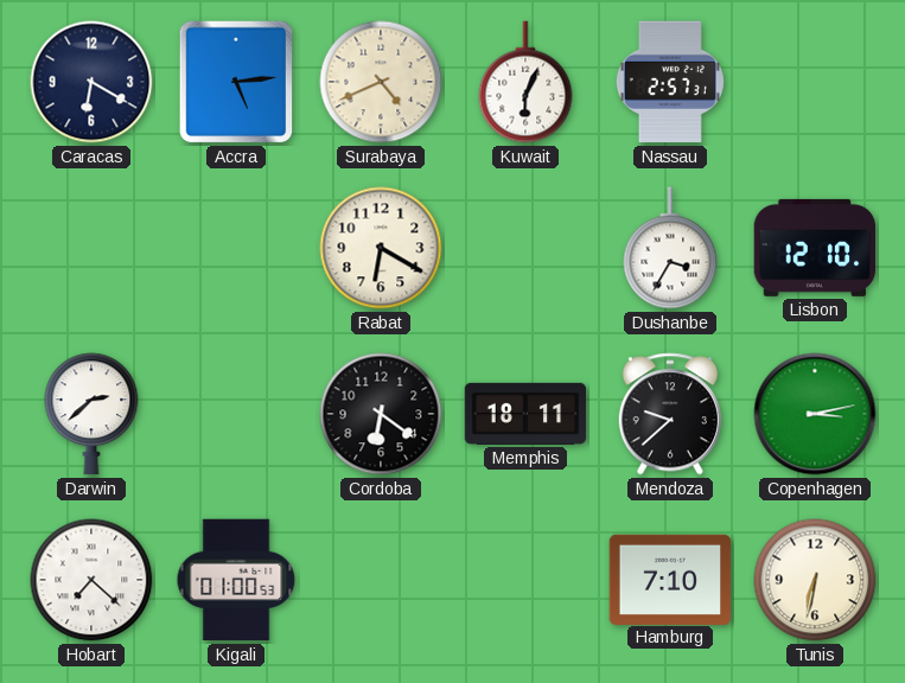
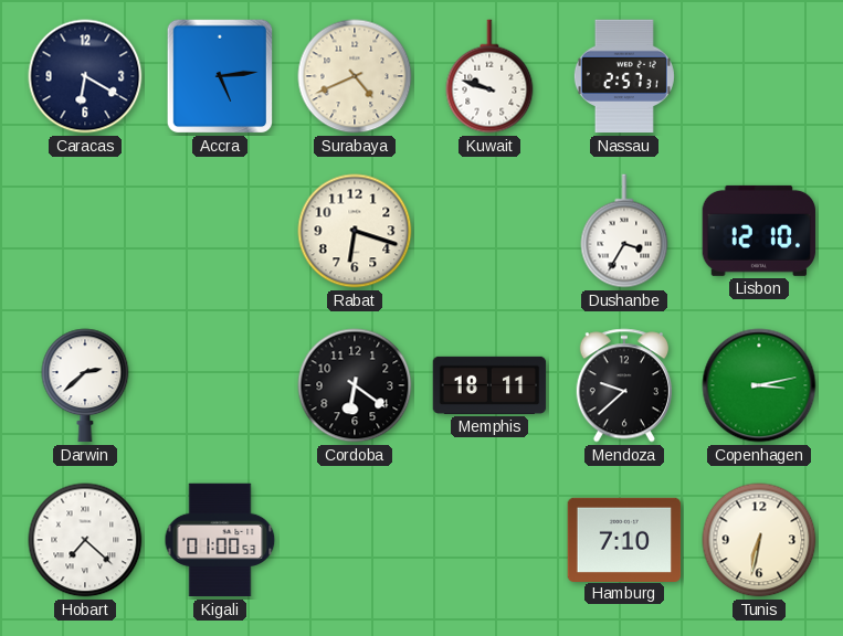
Kuwait: 6:04 -> 9:48
Rabat: 6:20 -> 6:18
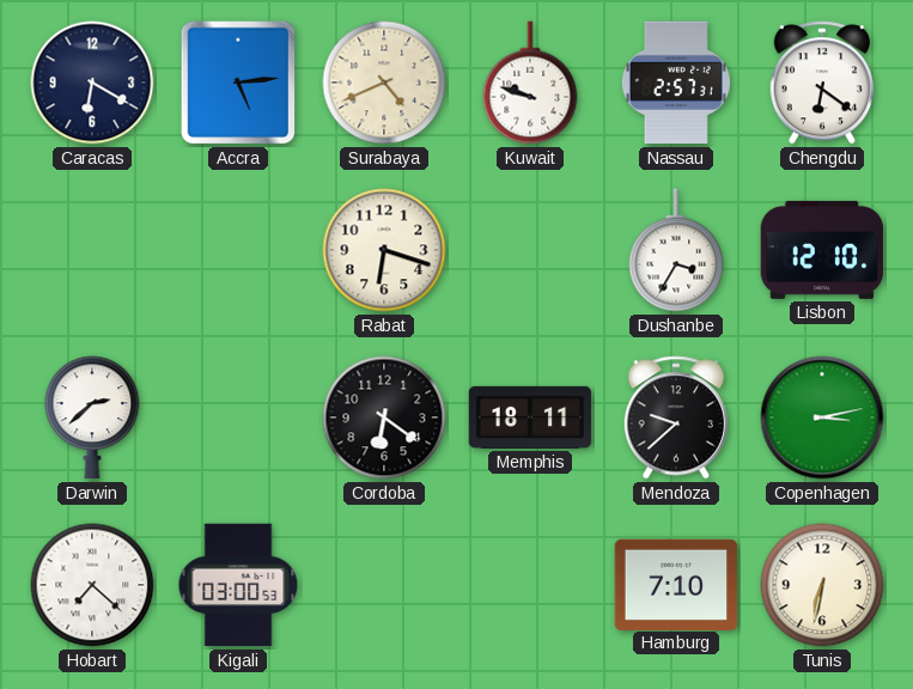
Chengdu: none -> 6:21
Kigali: 01:00 -> 03:00
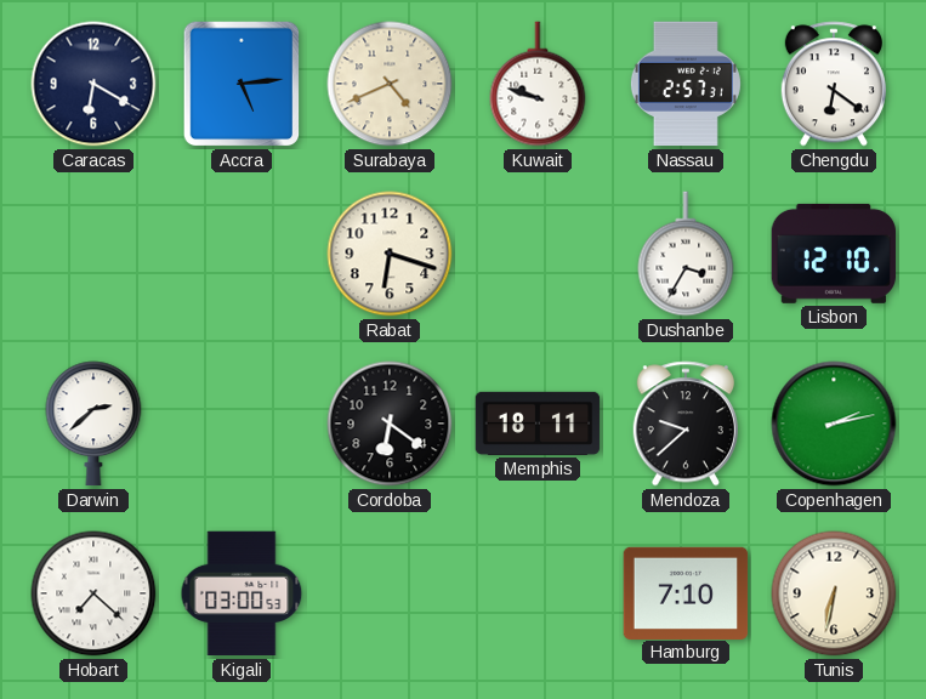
Copenhagen: 3:13 -> 2:13
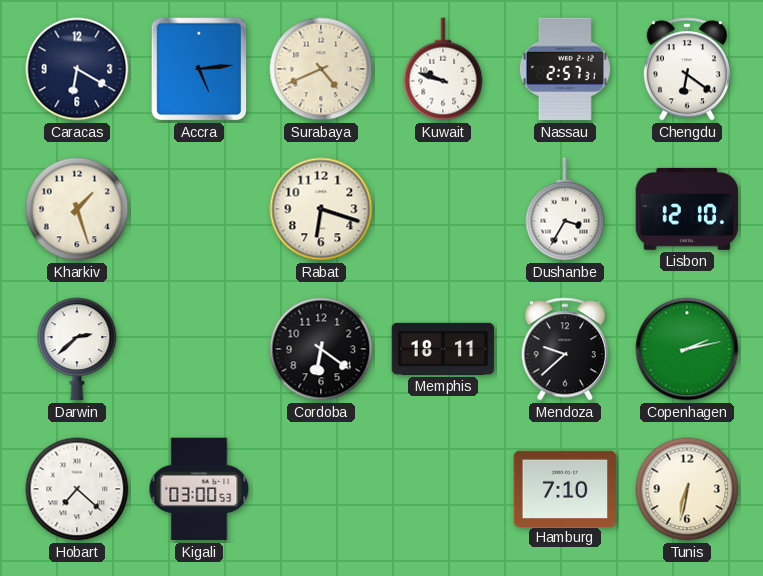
Kharkiv: none -> 1:27
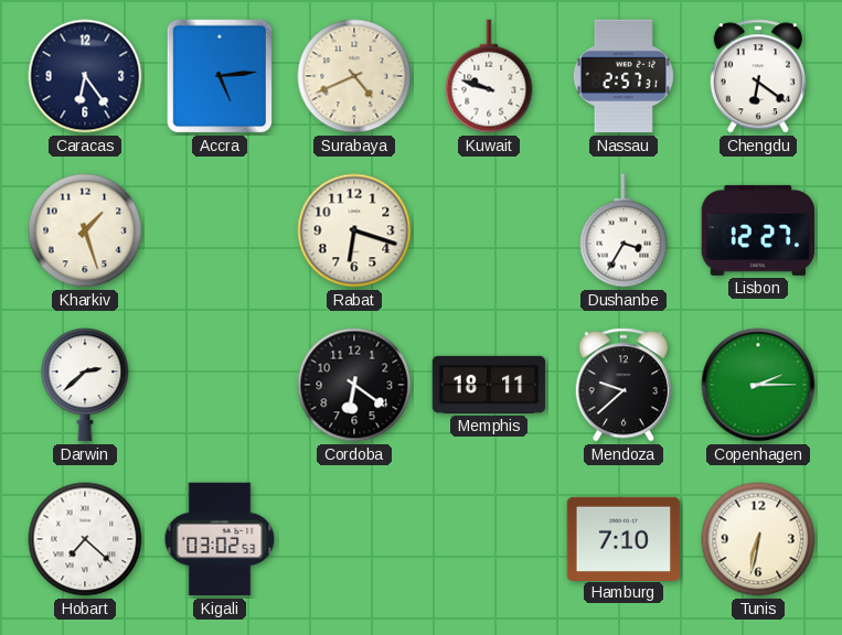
Caracas: 6:20 -> 6:24
Lisbon: 12:10 -> 12:27
Copenhagen: 2:13 -> 2:15
Kigali: 03:00 -> 03:02
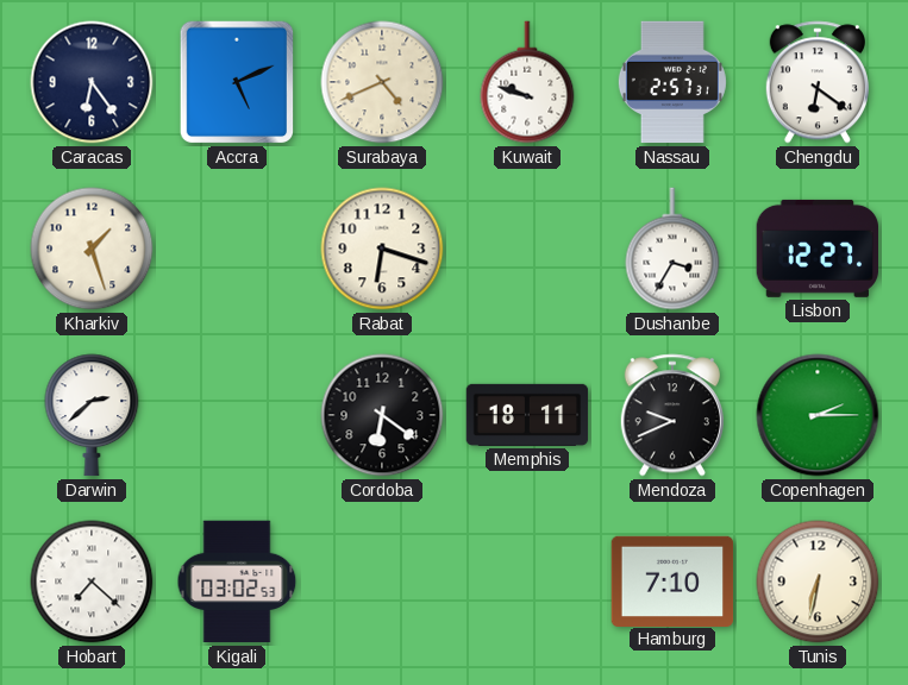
Accra: 5:14 -> 5:11
Mendoza: 9:38 -> 9:41
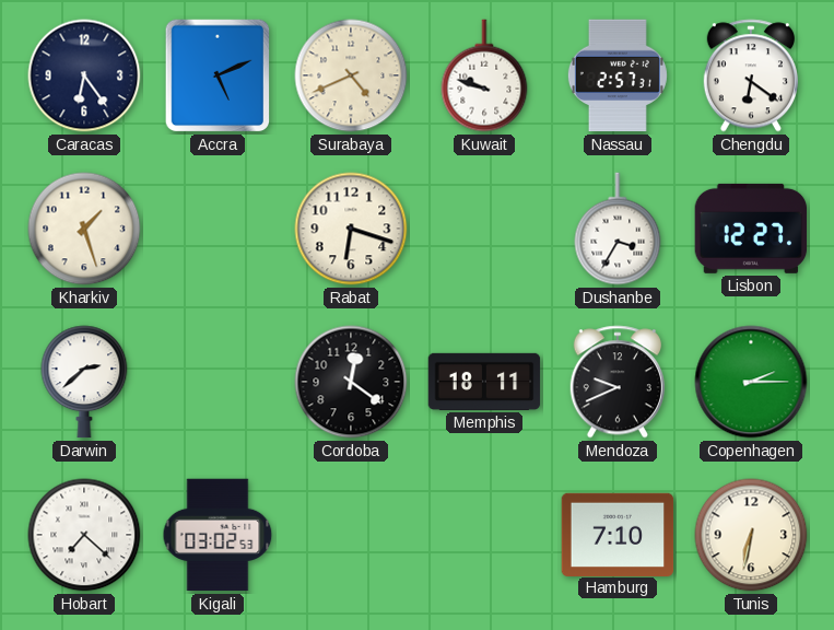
Cordoba: 6:21 -> 12:21
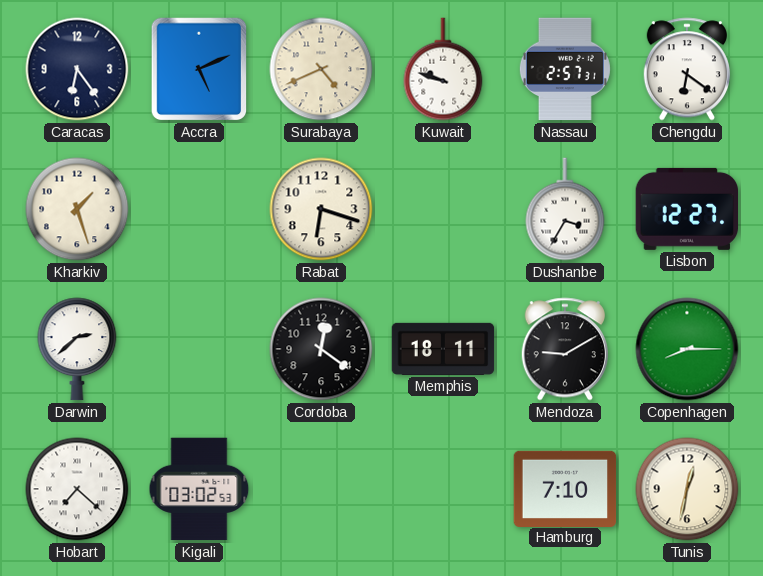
Mendoza: 9:41 -> 9:10
Copenhagen: 2:15 -> 8:15
Tunis: 6:32 -> 12:32
